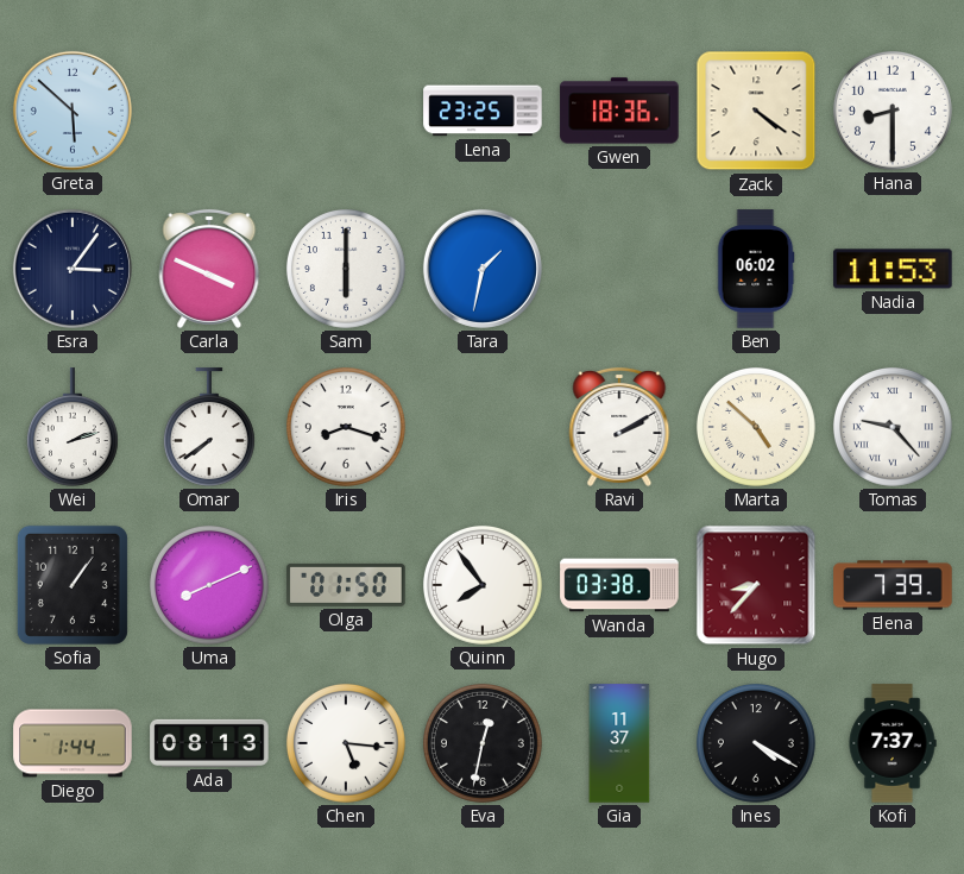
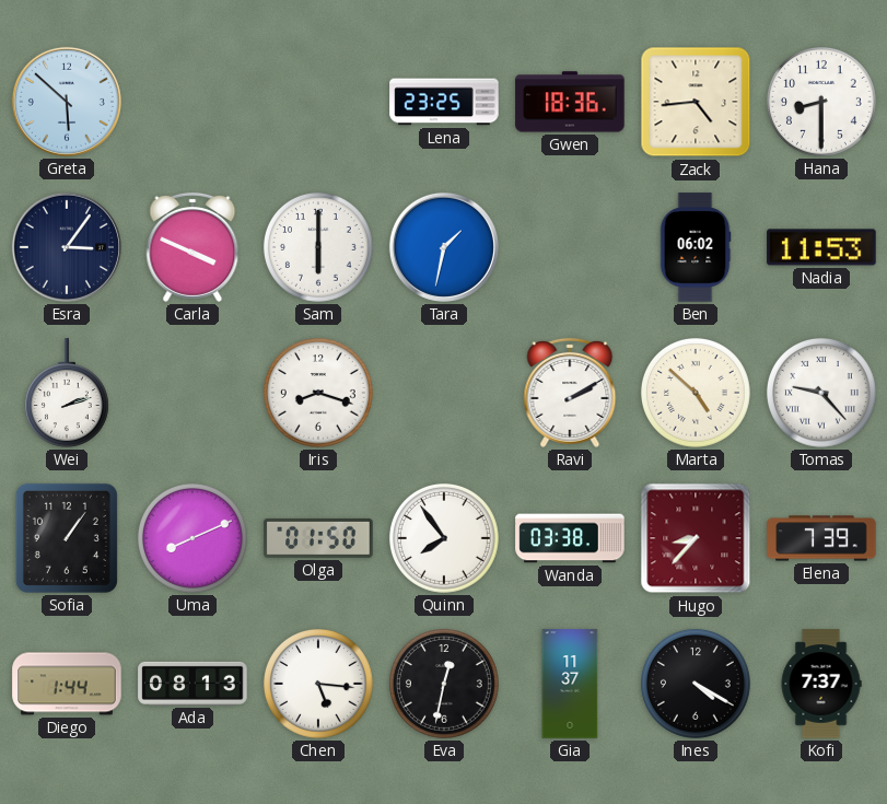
Zack: 4:21 -> 4:44
Omar: 7:39 -> none
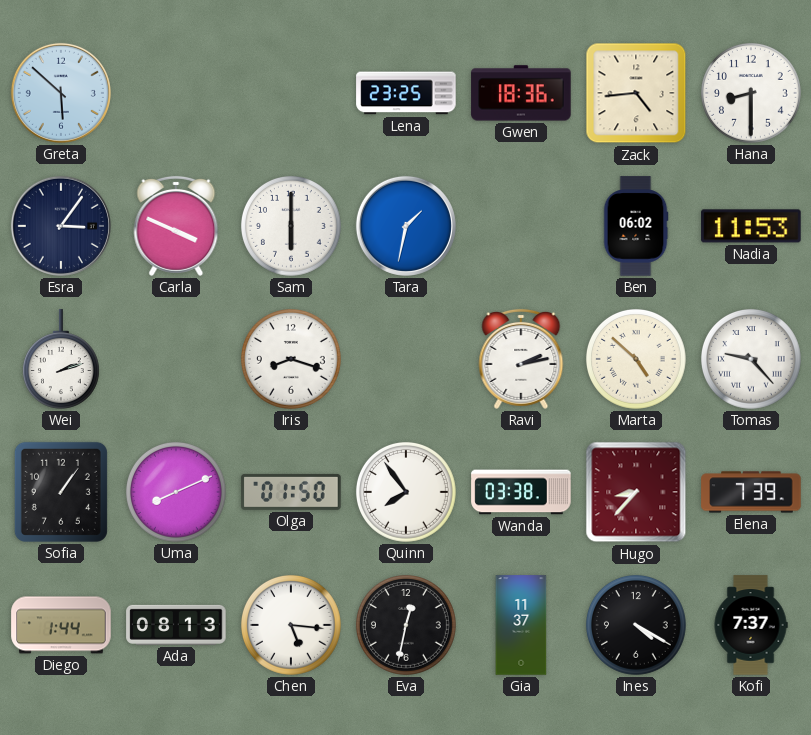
Ravi: 2:10 -> 2:13
